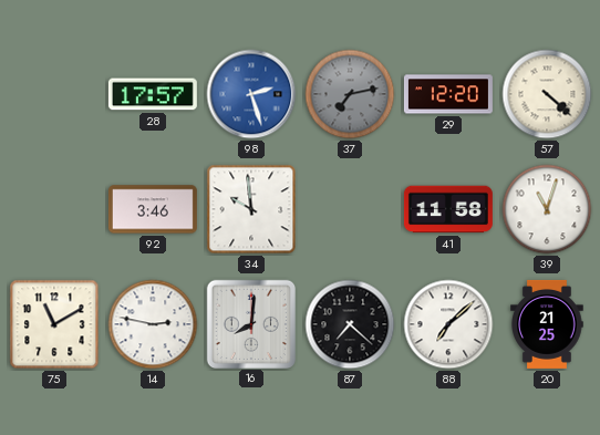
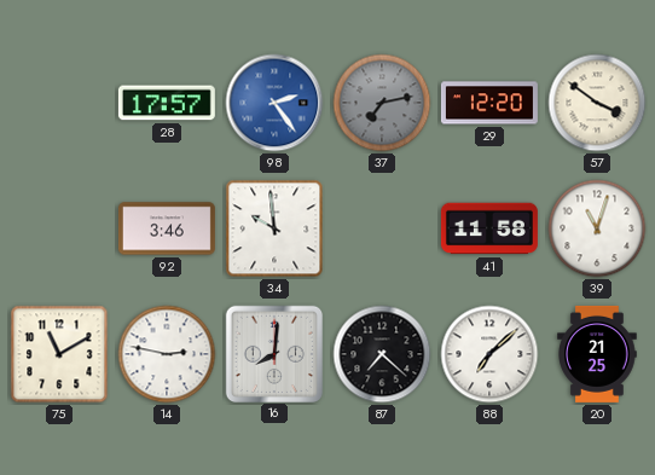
98: 2:27 -> 2:24
57: 4:22 -> 3:51
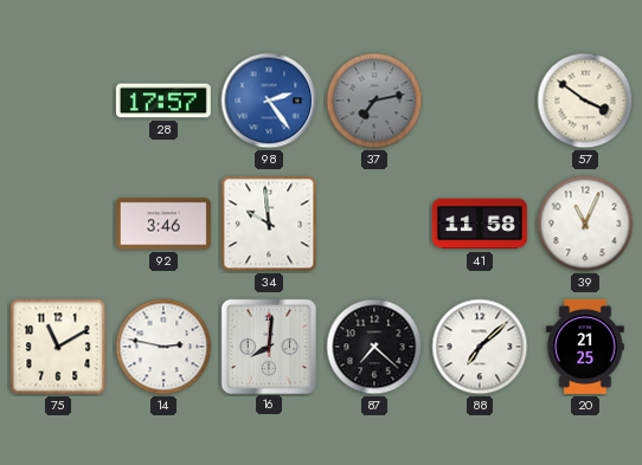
29: 12:20 -> none
39: 11:03 -> 11:04
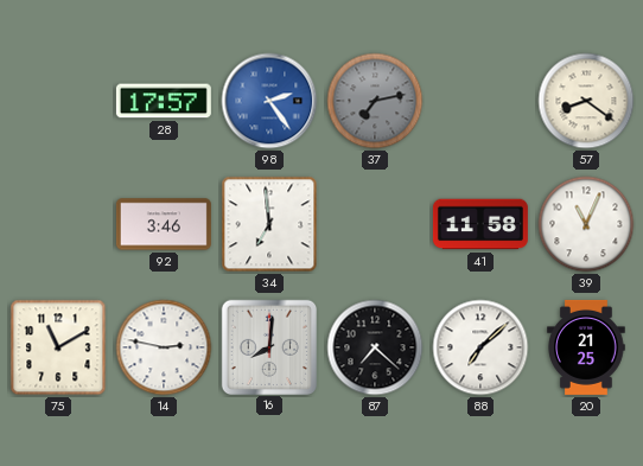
57: 3:51 -> 8:21
34: 9:59 -> 6:59
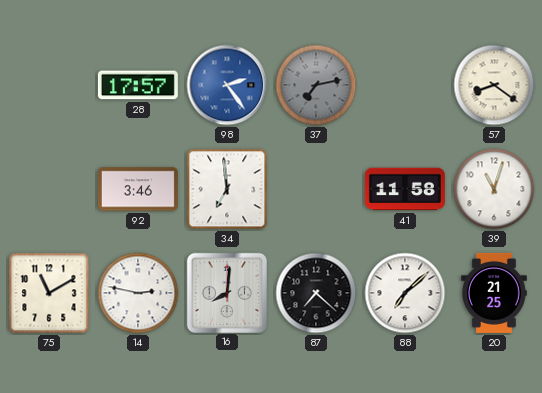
39: 11:04 -> 11:03
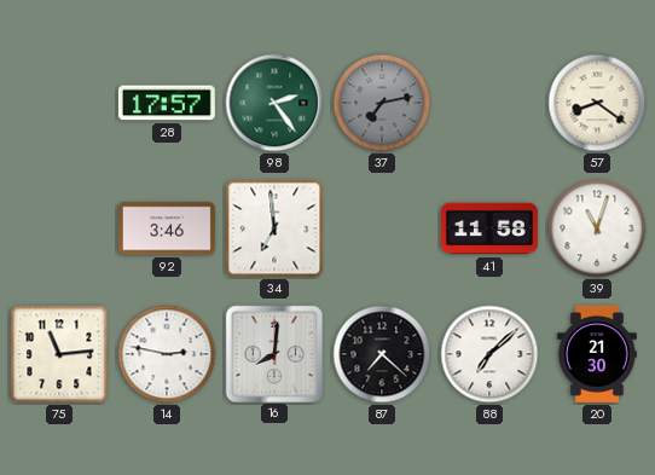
98 dial: blue -> green
75: 11:10 -> 11:14
20: 21:25 -> 21:30
